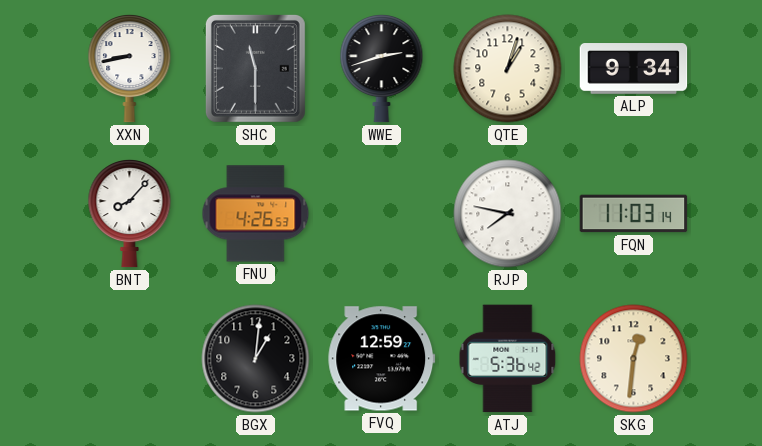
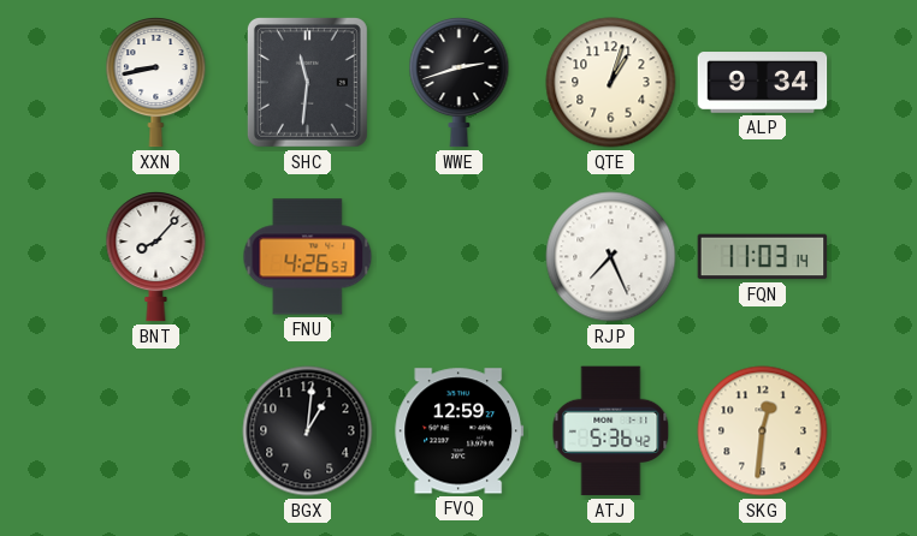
SHC: 11:30 -> 11:31
RJP: 7:47 -> 7:26
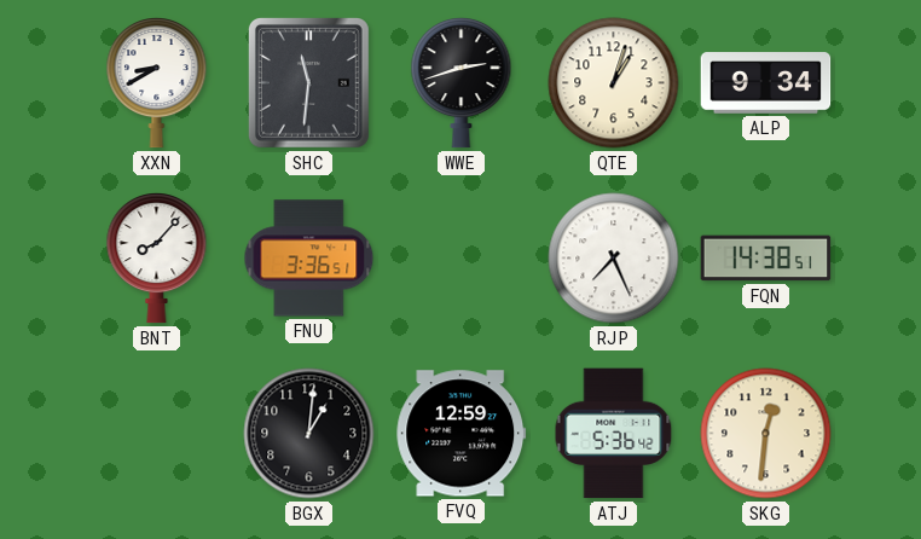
XXN: 8:43 -> 8:40
FNU: 4:26 -> 3:36
FQN: 11:03 -> 14:38
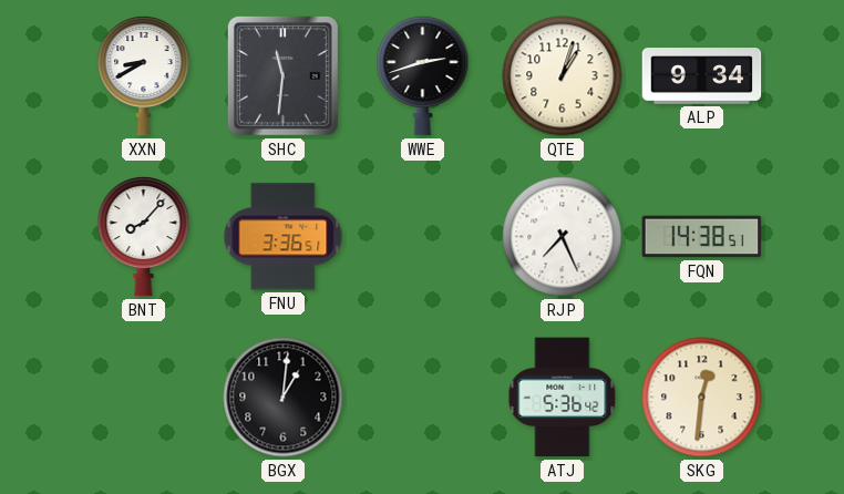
FVQ: 12:59 -> none
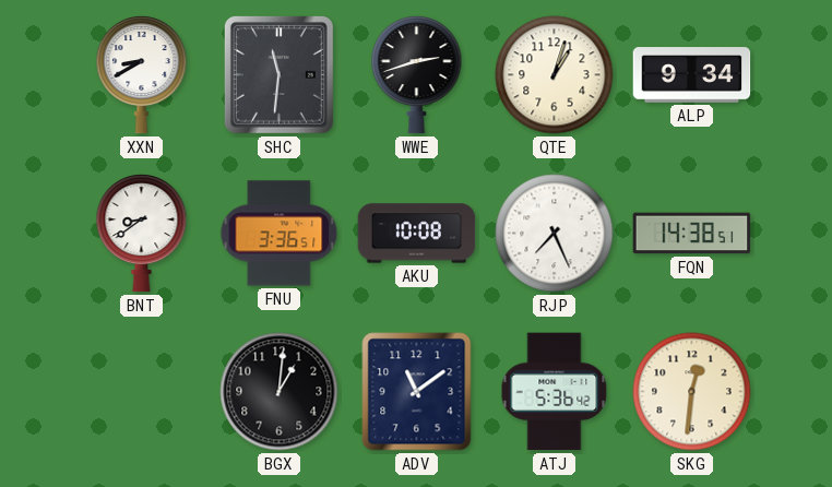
BNT: 8:07 -> 8:39
AKU: none -> 10:08
ADV: none -> 11:09
